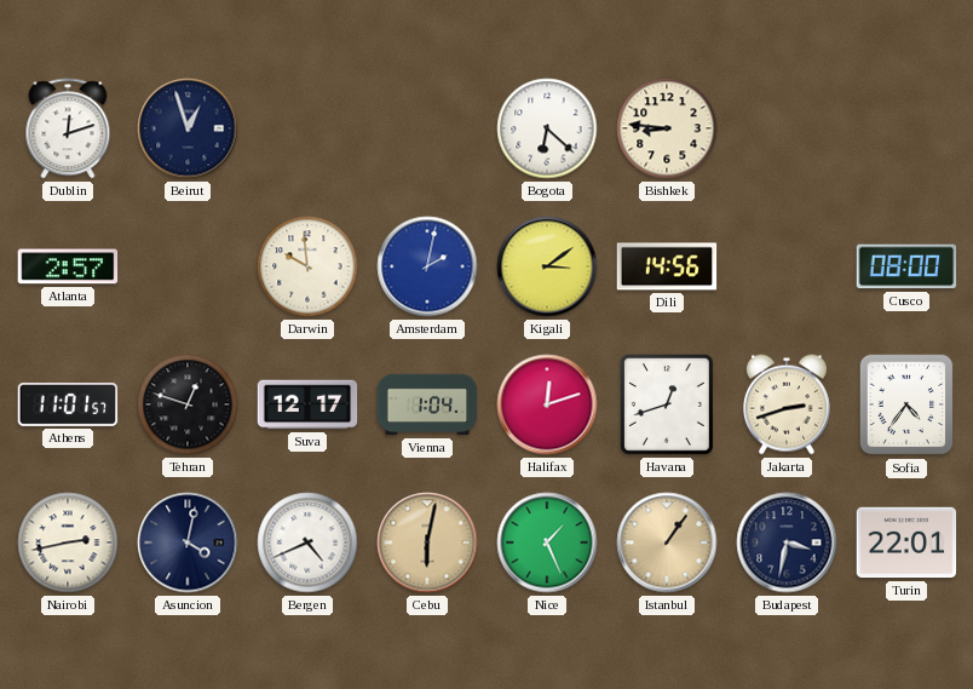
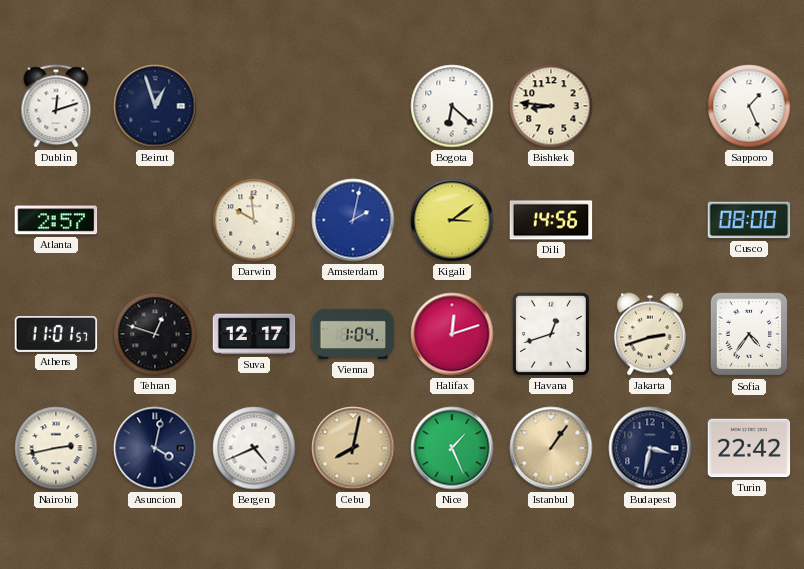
Sapporo: none -> 1:26
Cebu: 6:02 -> 8:02
Turin: 22:01 -> 22:42
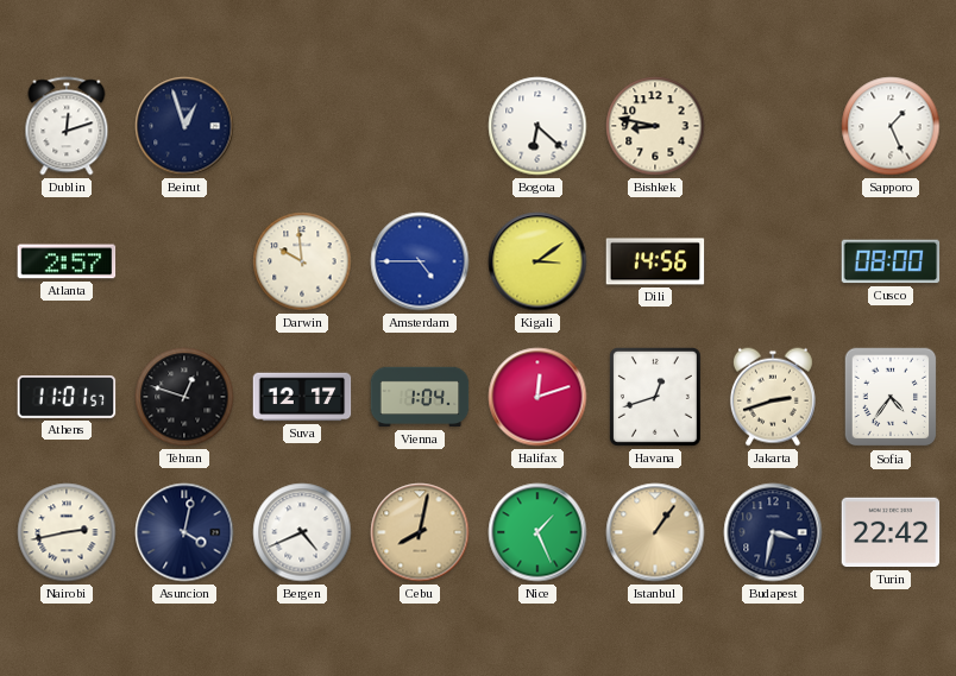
Bishkek: 8:46 -> 8:47
Amsterdam: 2:02 -> 4:45
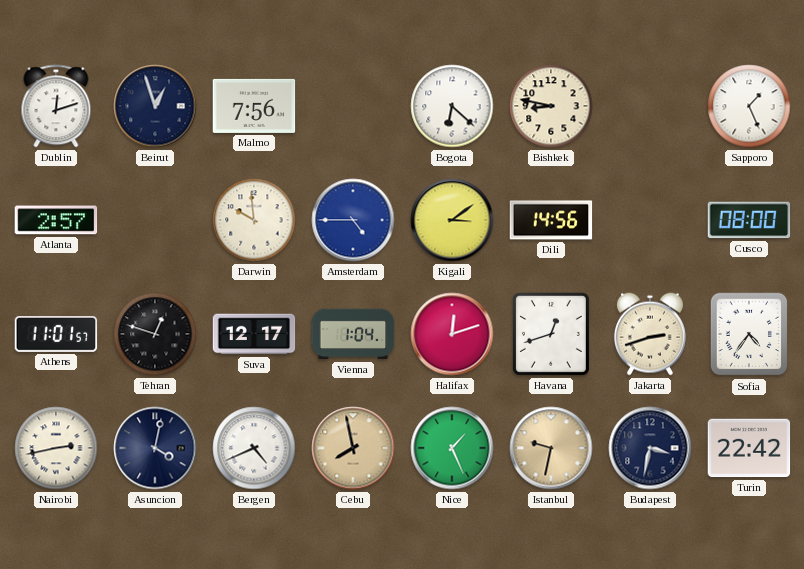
Malmo: none -> 7:56
Cebu: 8:02 -> 7:58
Istanbul: 1:06 -> 9:32
